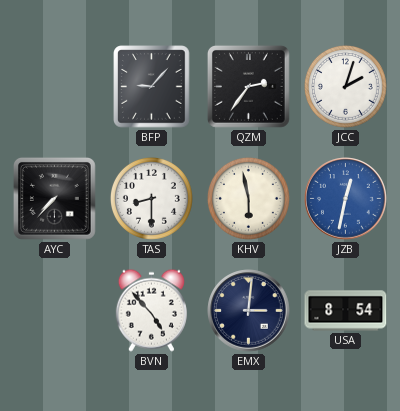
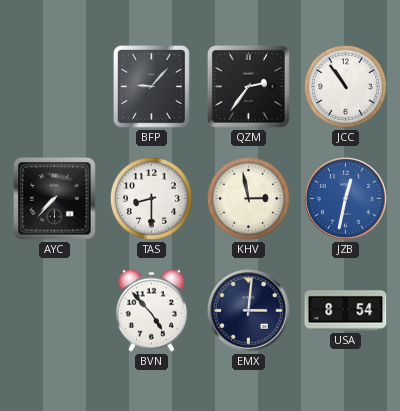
JCC: 2:03 -> 10:54
KHV: 5:58 -> 2:58
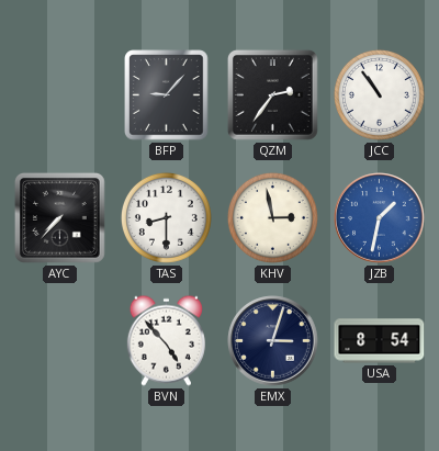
JZB: 12:32 -> 1:32
EMX: 3:01 -> 3:03
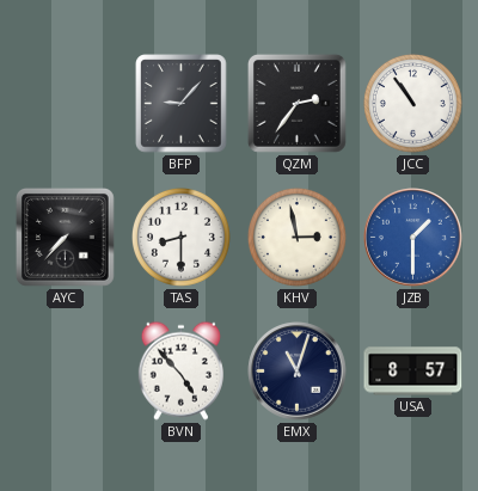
JZB: 1:32 -> 1:30
EMX: 3:03 -> 11:03
USA: 8:54 -> 8:57
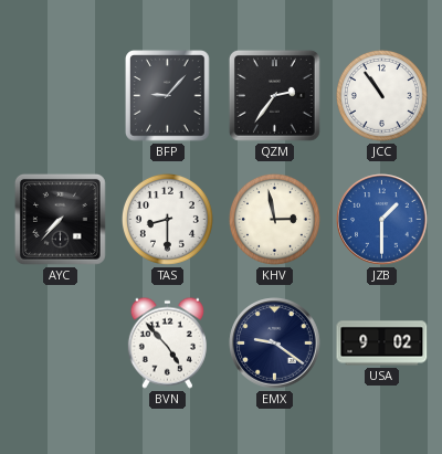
EMX: 11:03 -> 9:21
USA: 8:57 -> 9:02
